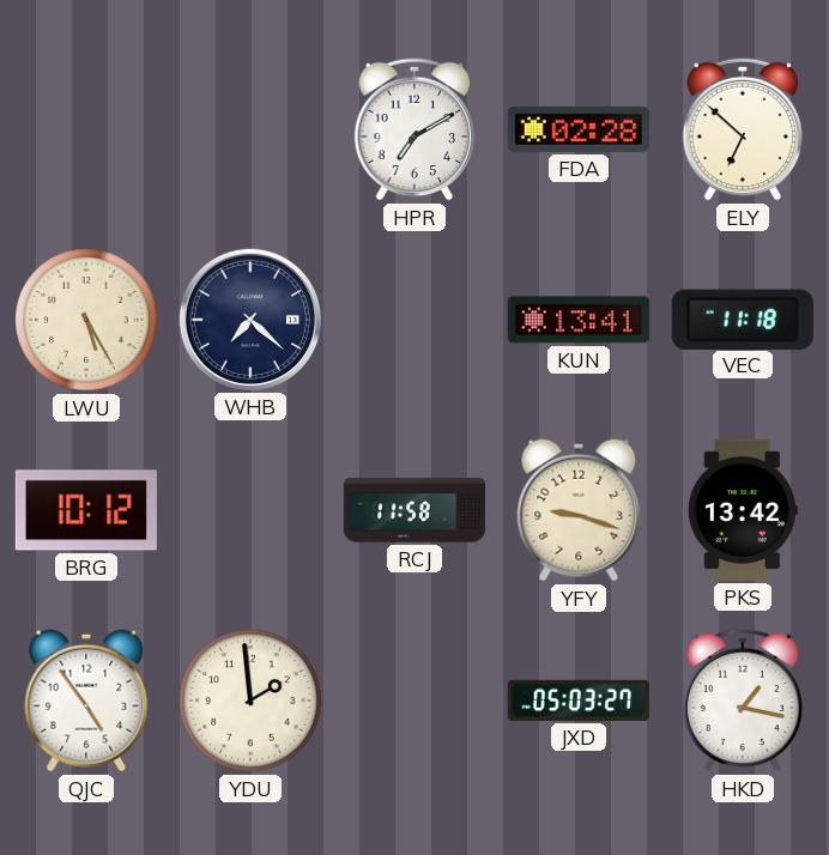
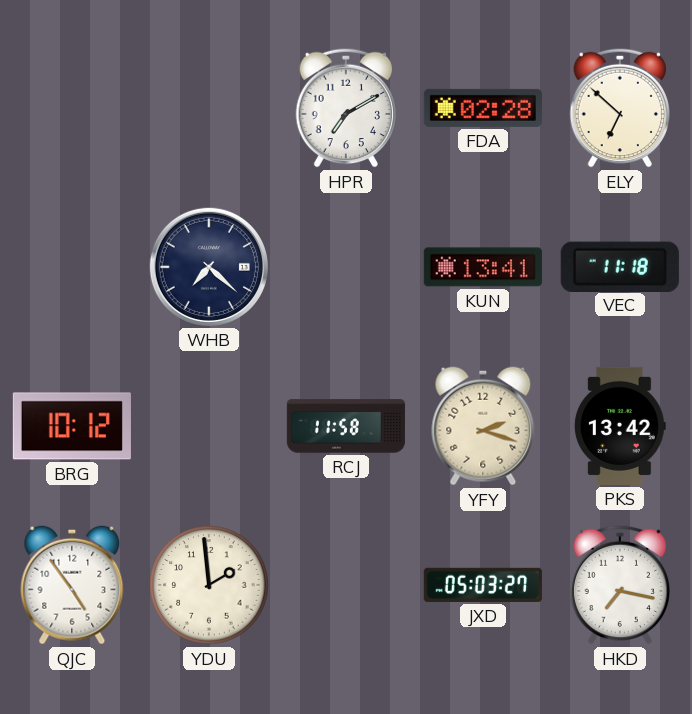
LWU: 5:25 -> none
YFY: 9:18 -> 2:18
HKD: 1:17 -> 7:17
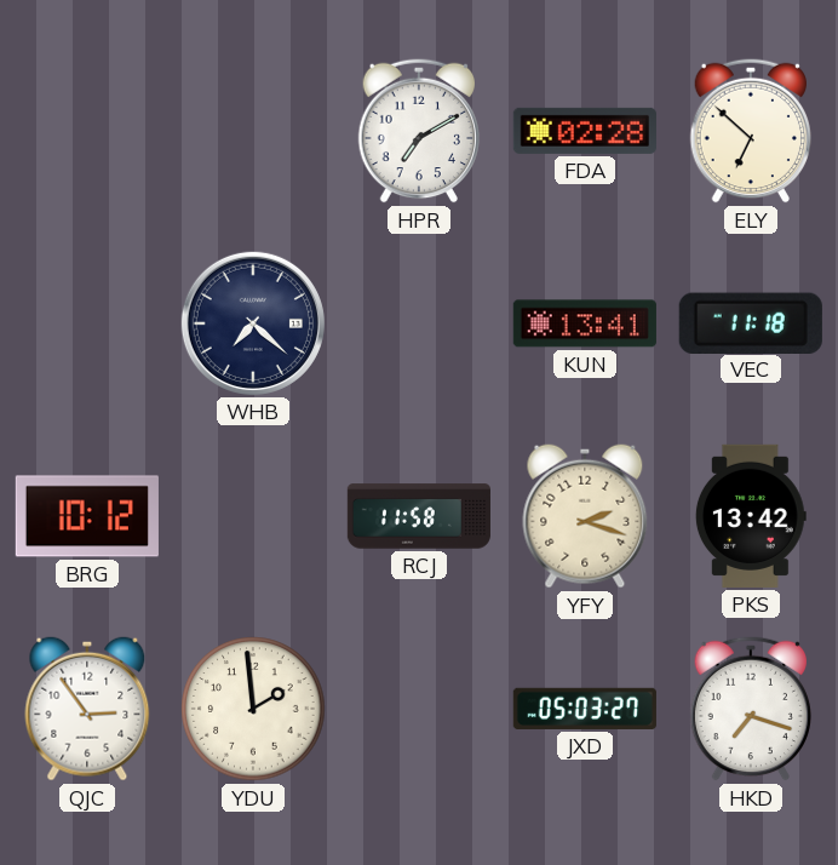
QJC: 4:54 -> 2:54
HKD: 7:17 -> 7:18
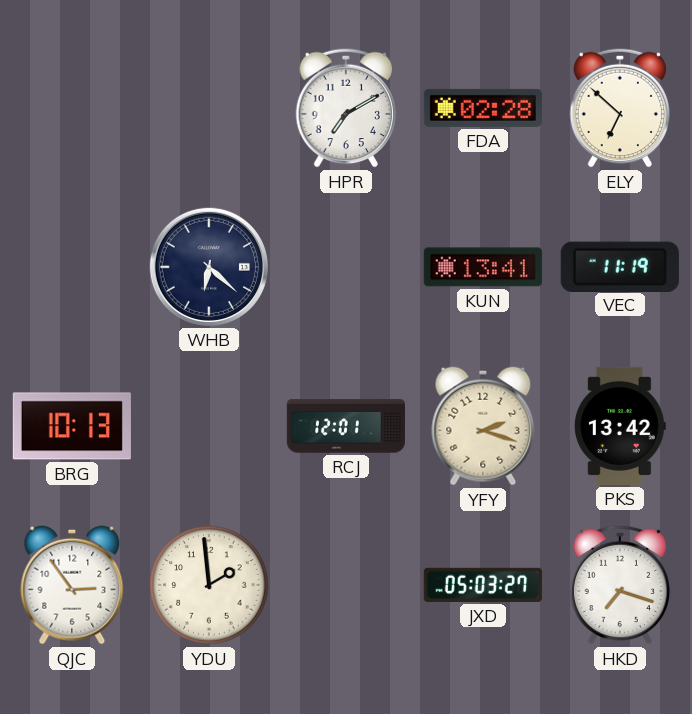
WHB: 7:22 -> 6:22
VEC: 11:18 -> 11:19
BRG: 10:12 -> 10:13
RCJ: 11:58 -> 12:01
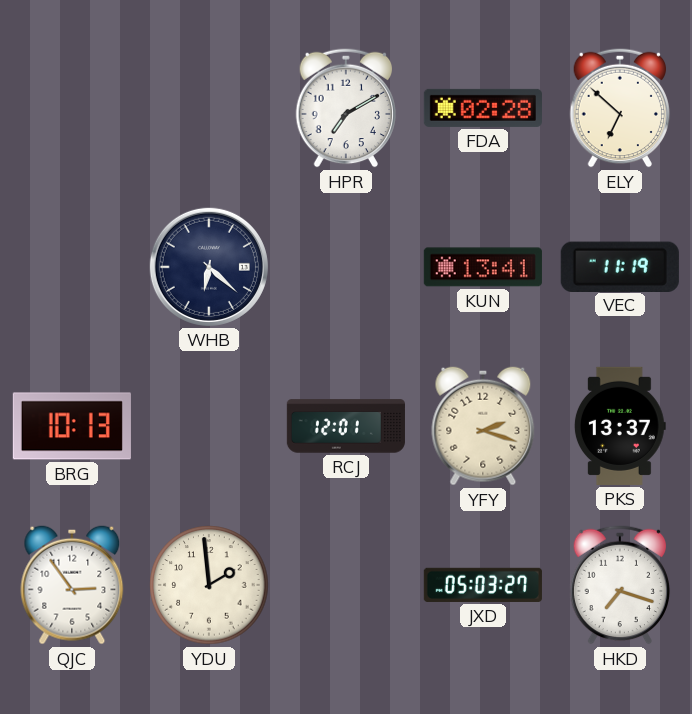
PKS: 13:42 -> 13:37
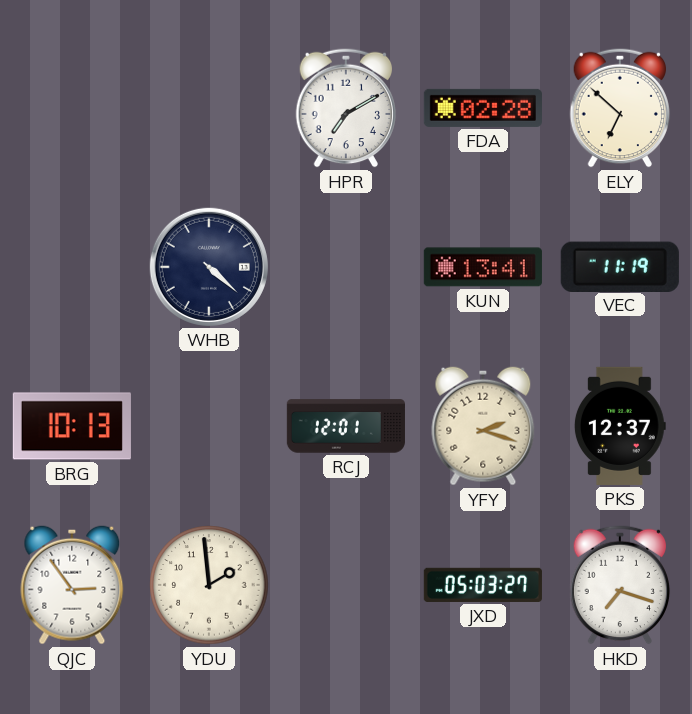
WHB: 6:22 -> 4:22
PKS: 13:37 -> 12:37
